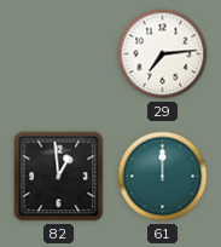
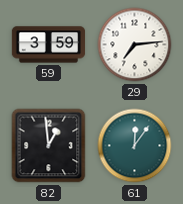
59: none -> 3:59
61: 12:00 -> 12:06
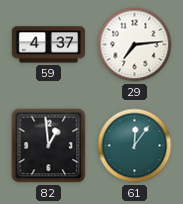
59: 3:59 -> 4:37
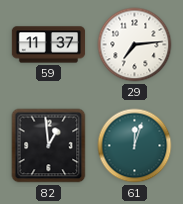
59: 4:37 -> 11:37
61: 12:06 -> 12:03
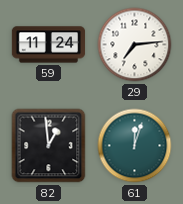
59: 11:37 -> 11:24
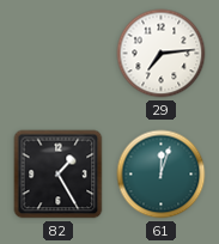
59: 11:24 -> none
82: 12:59 -> 1:25
